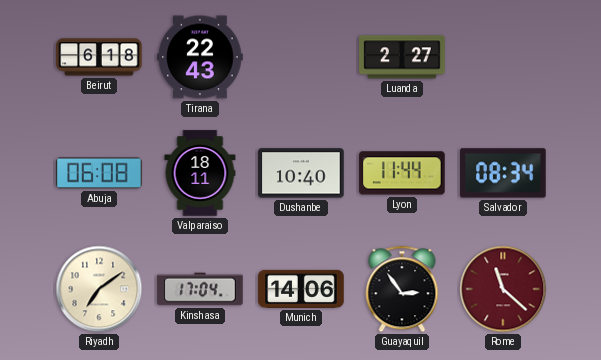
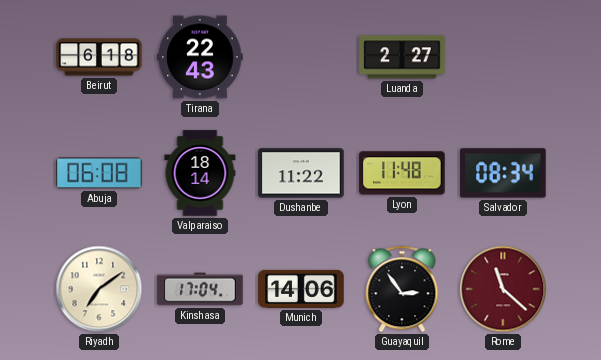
Valparaiso: 18:11 -> 18:14
Dushanbe: 10:40 -> 11:22
Lyon: 11:44 -> 11:48
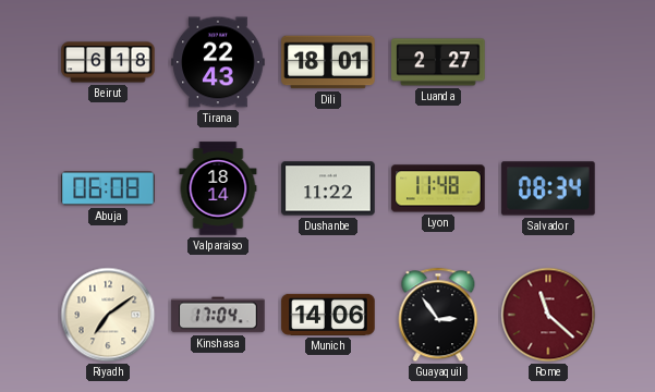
Dili: none -> 18:01
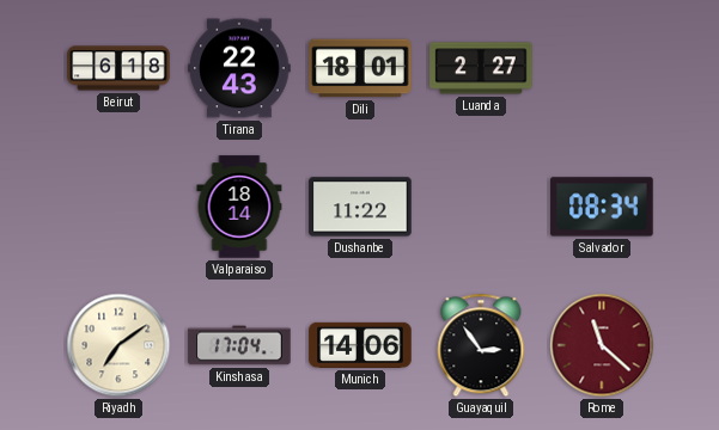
Abuja: 06:08 -> none
Lyon: 11:48 -> none
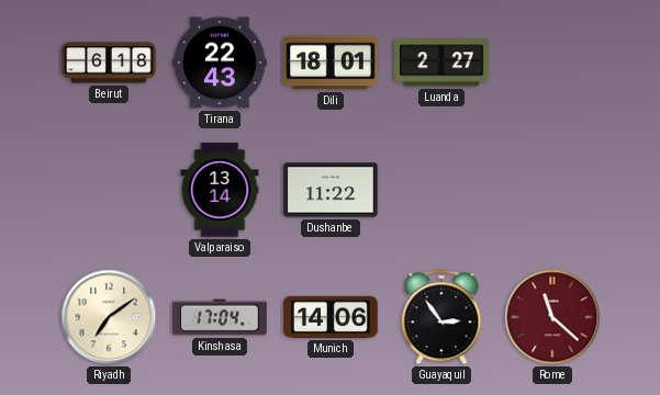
Valparaiso: 18:14 -> 13:14
Salvador: 08:34 -> none
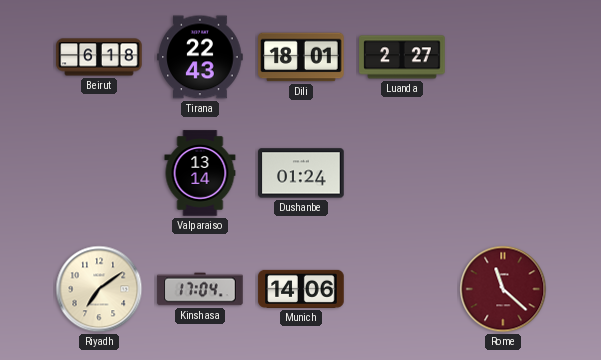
Dushanbe: 11:22 -> 01:24
Guayaquil: 2:54 -> none
